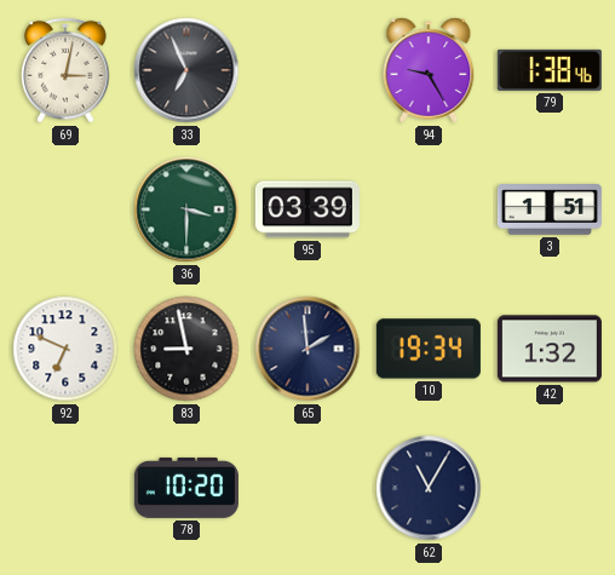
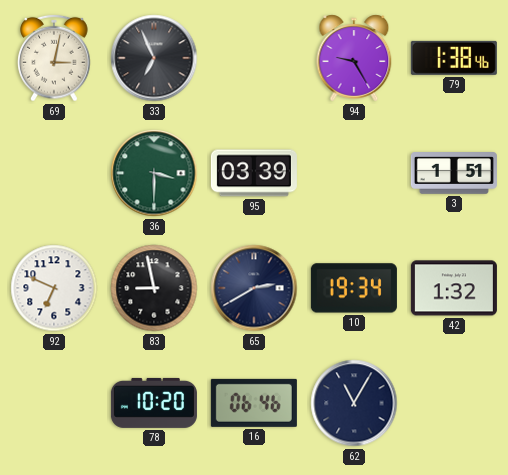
65: 1:59 -> 2:40
16: none -> 06:46
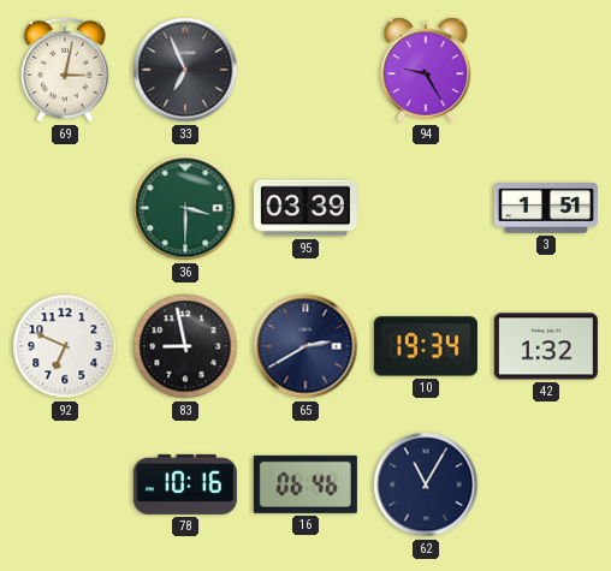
79: 1:38 -> none
78: 10:20 -> 10:16
